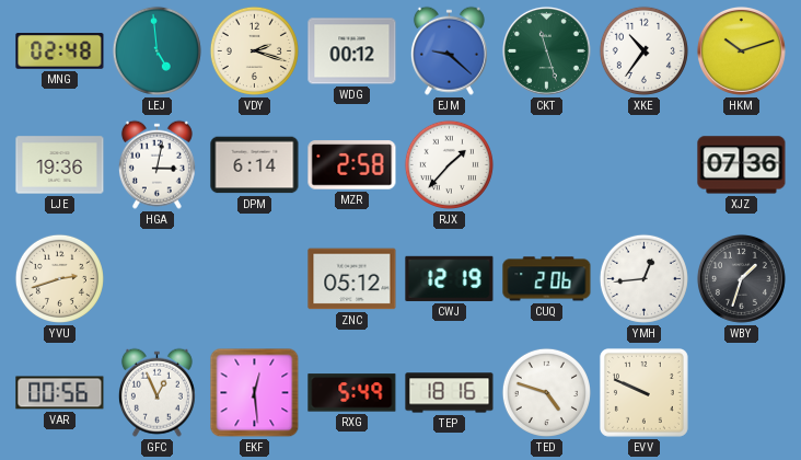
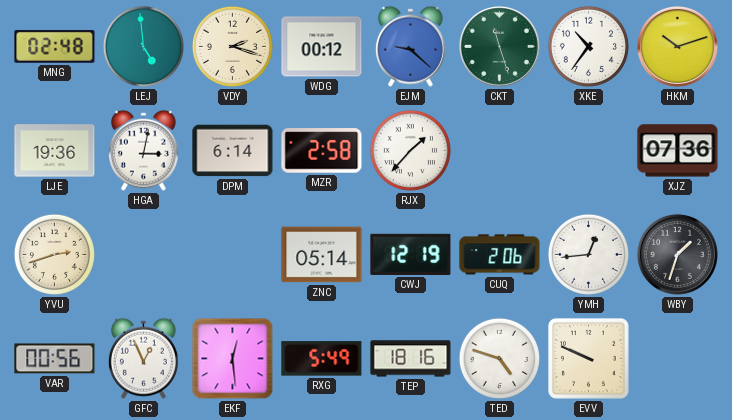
ZNC: 05:12 -> 05:14
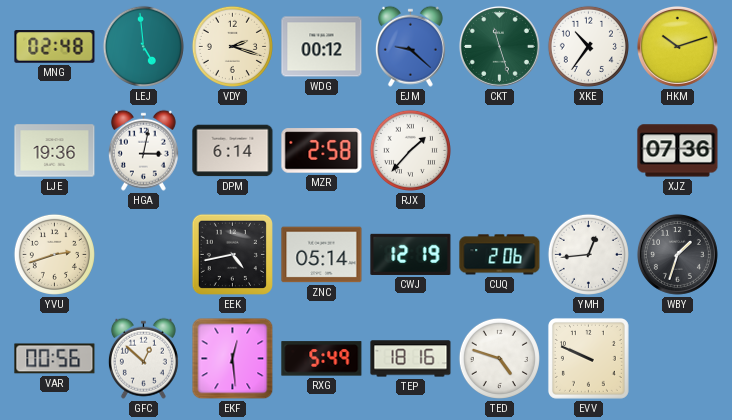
EEK: none -> 4:43
GFC: 12:56 -> 12:52
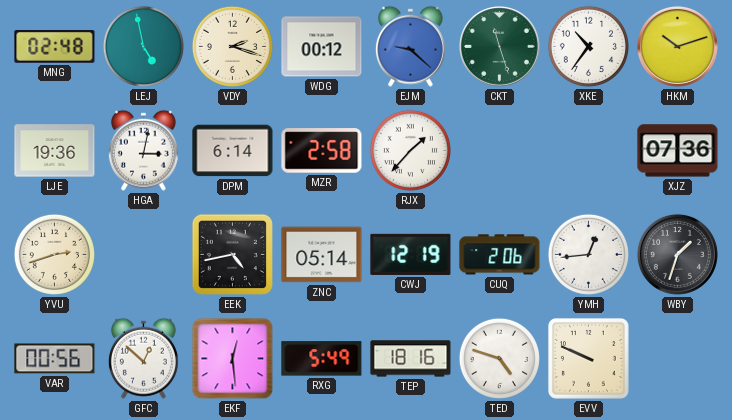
LEJ: 4:59 -> 4:58
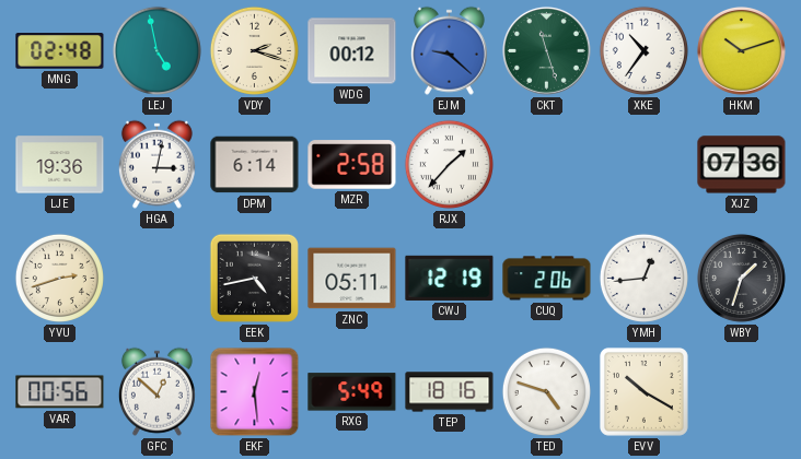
ZNC: 05:14 -> 05:11
EVV: 9:49 -> 10:20
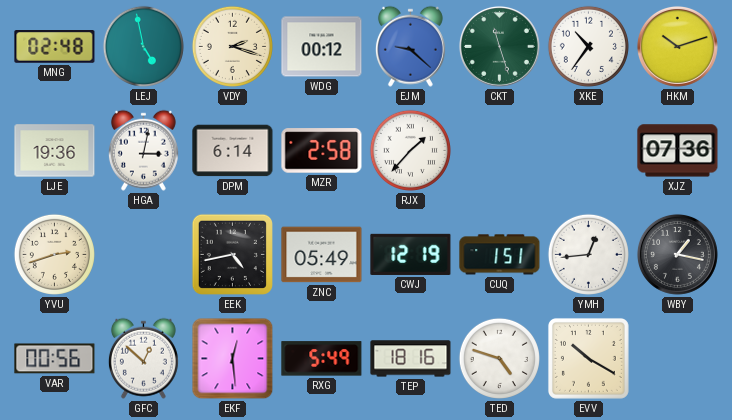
ZNC: 05:11 -> 05:49
CUQ: 2:06 -> 1:51
WBY: 1:33 -> 1:17
